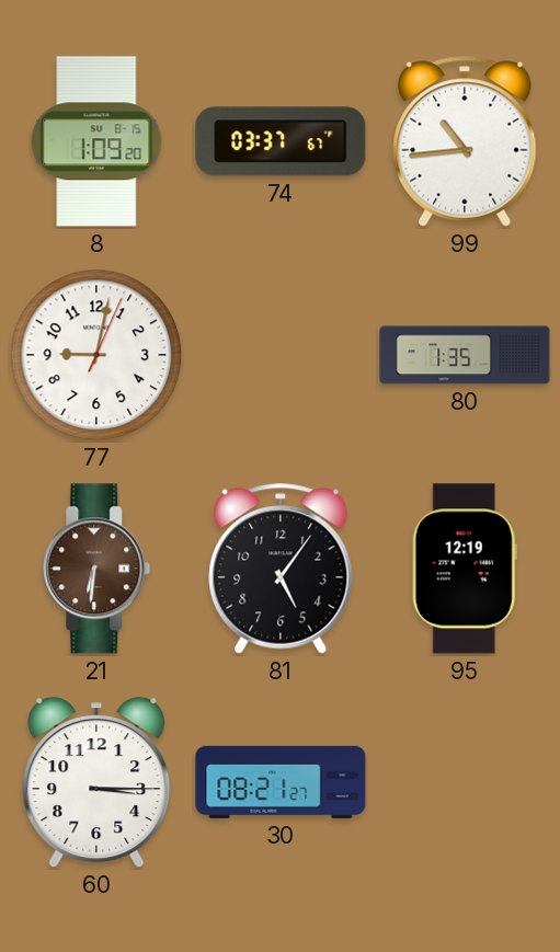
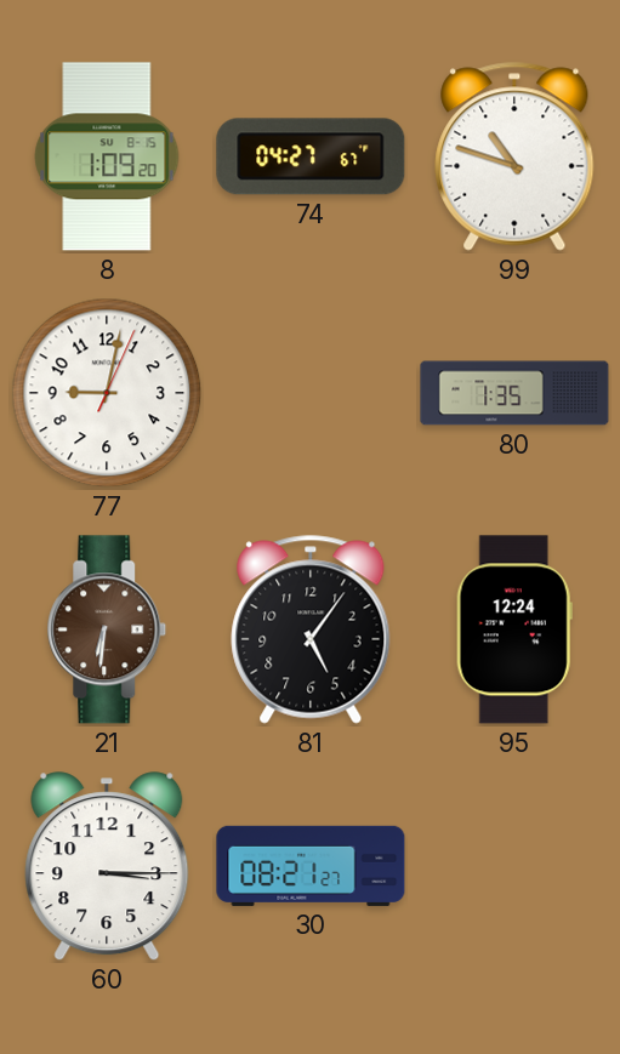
74: 03:37 -> 04:27
99: 10:44 -> 10:48
95: 12:19 -> 12:24
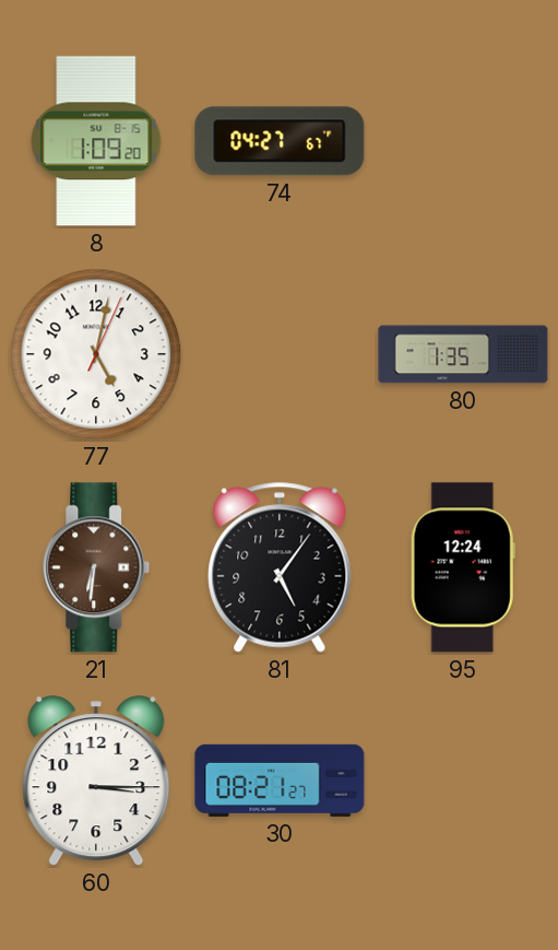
99: 10:48 -> none
77: 9:02 -> 5:02
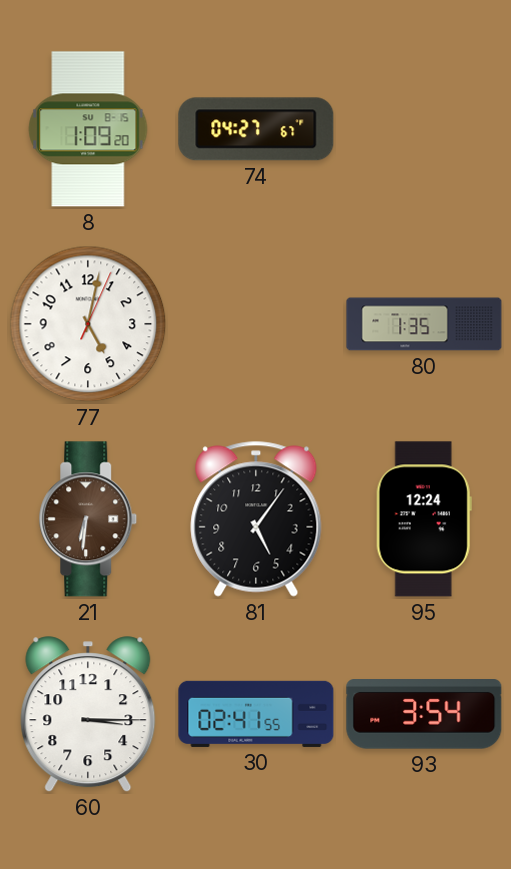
30: 08:21 -> 02:41
93: none -> 3:54
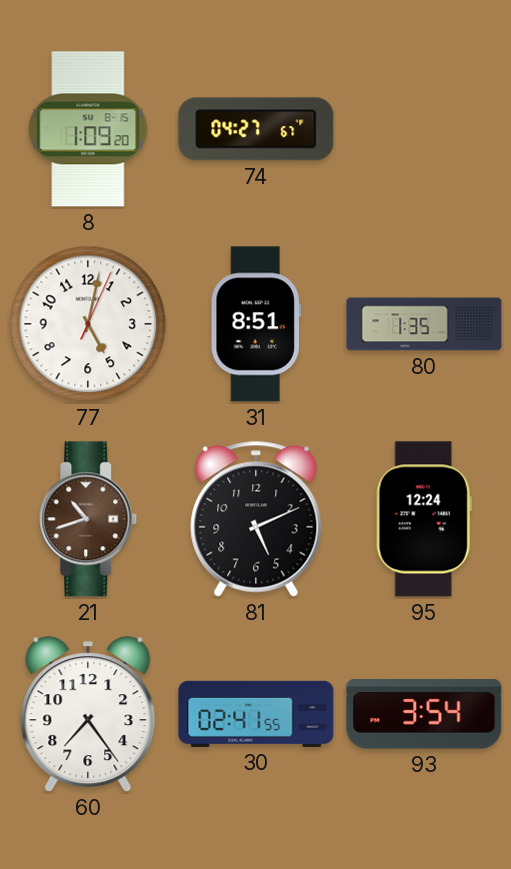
31: none -> 8:51
21: 6:31 -> 10:42
81: 5:06 -> 5:11
60: 3:15 -> 7:24
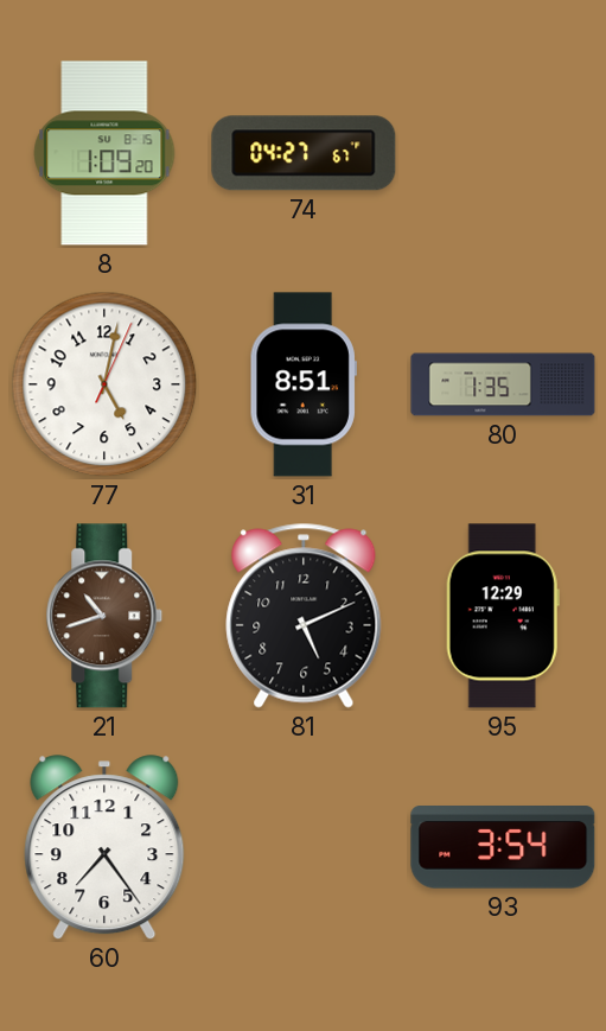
95: 12:24 -> 12:29
30: 02:41 -> none
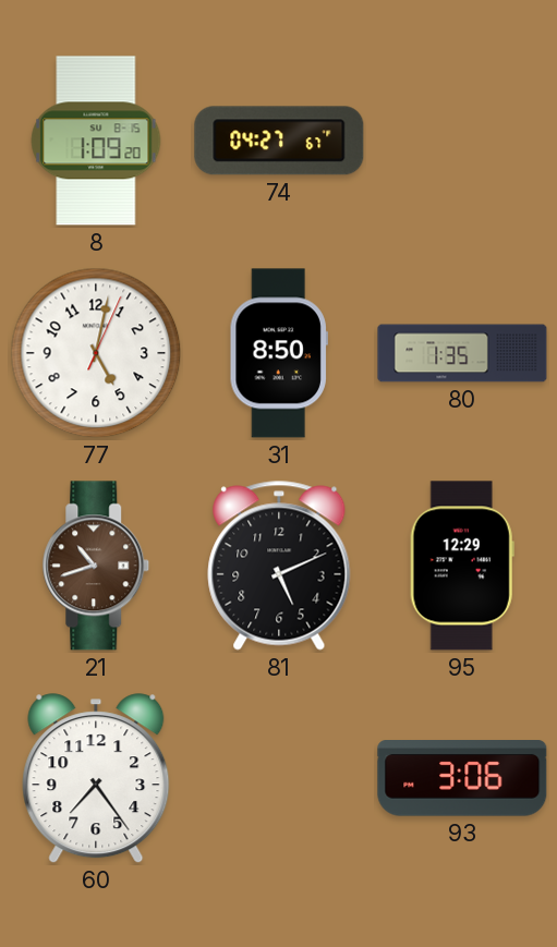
31: 8:51 -> 8:50
93: 3:54 -> 3:06
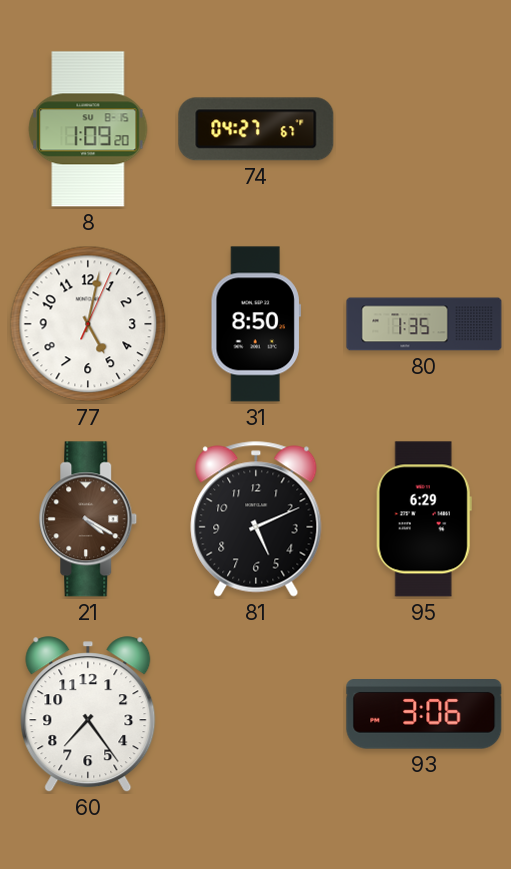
21: 10:42 -> 4:20
95: 12:29 -> 6:29
